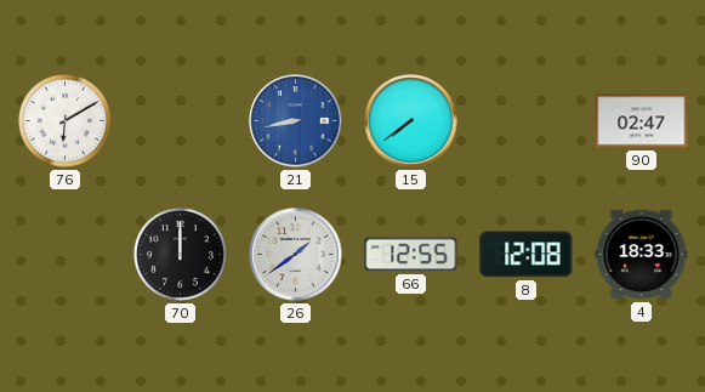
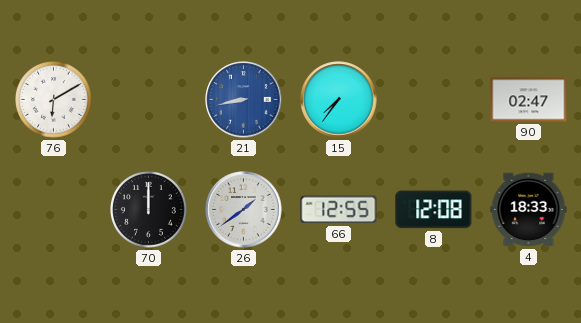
15: 7:39 -> 7:36
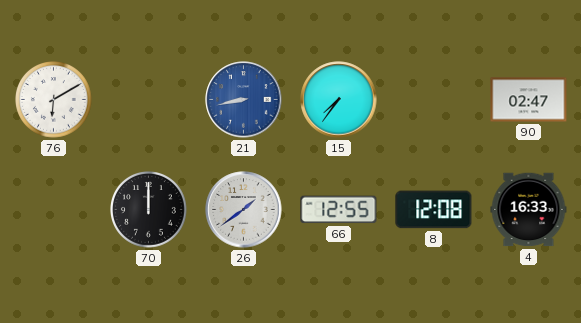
4: 18:33 -> 16:33
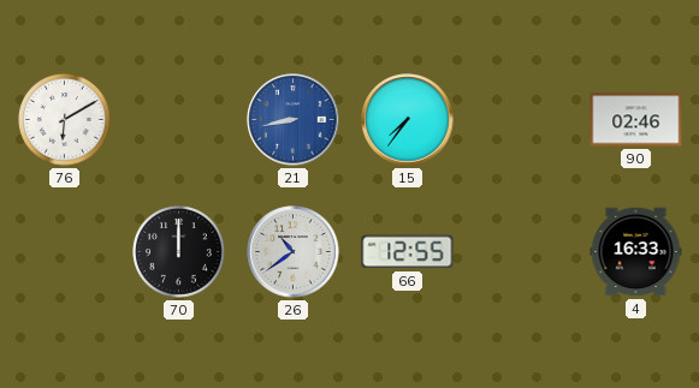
90: 02:47 -> 02:46
26: 1:39 -> 10:39
8: 12:08 -> none
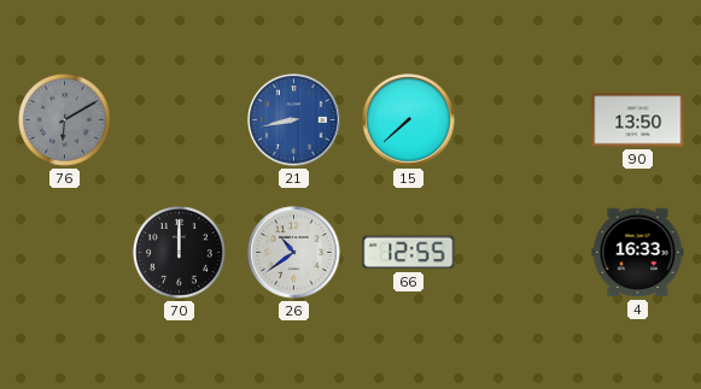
76 dial: white -> grey
15: 7:36 -> 7:38
90: 02:46 -> 13:50
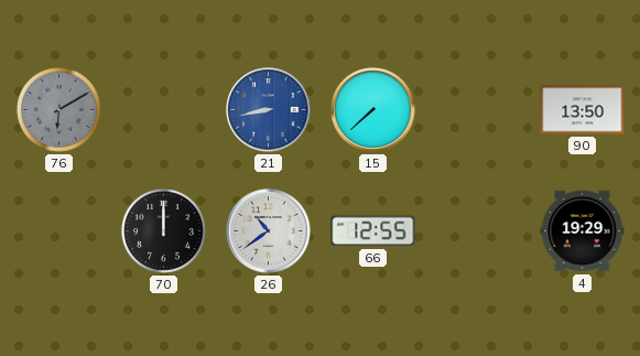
4: 16:33 -> 19:29
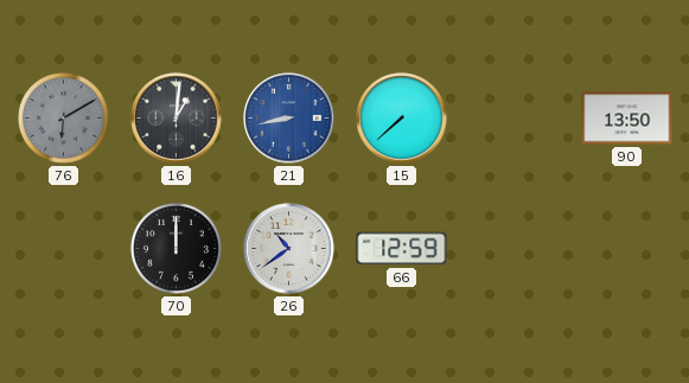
16: none -> 1:01
66: 12:55 -> 12:59
4: 19:29 -> none
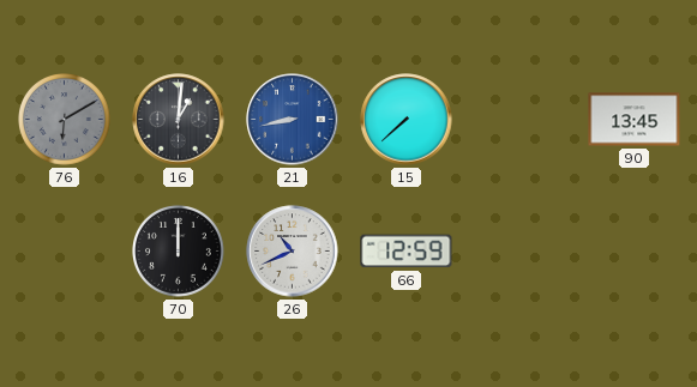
90: 13:50 -> 13:45
26: 10:39 -> 10:41
